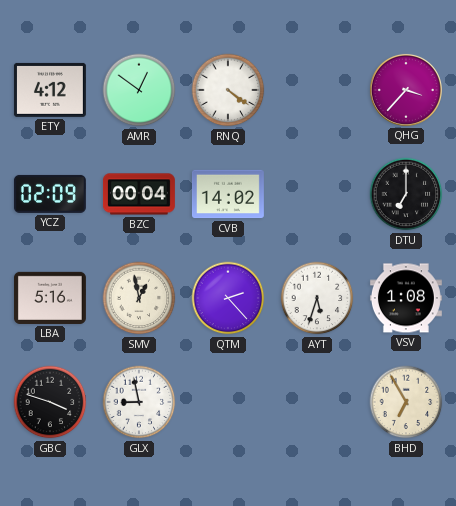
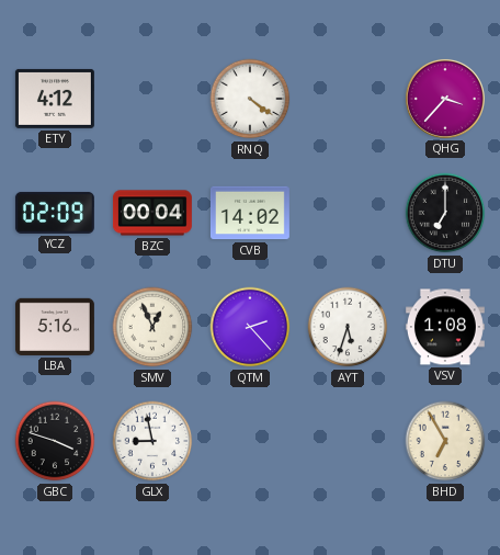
AMR: 12:51 -> none
SMV: 12:58 -> 12:56
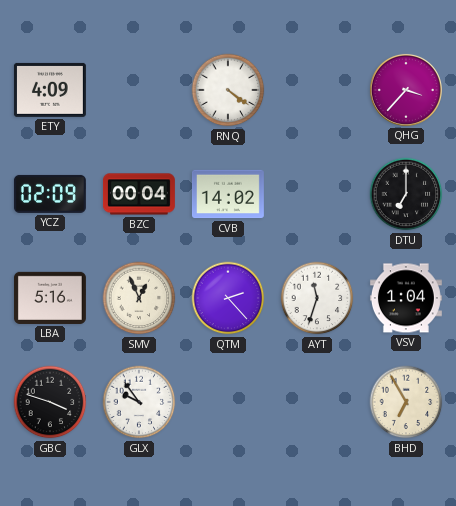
ETY: 4:12 -> 4:09
AYT: 5:33 -> 11:33
VSV: 1:08 -> 1:04
GLX: 8:58 -> 9:54
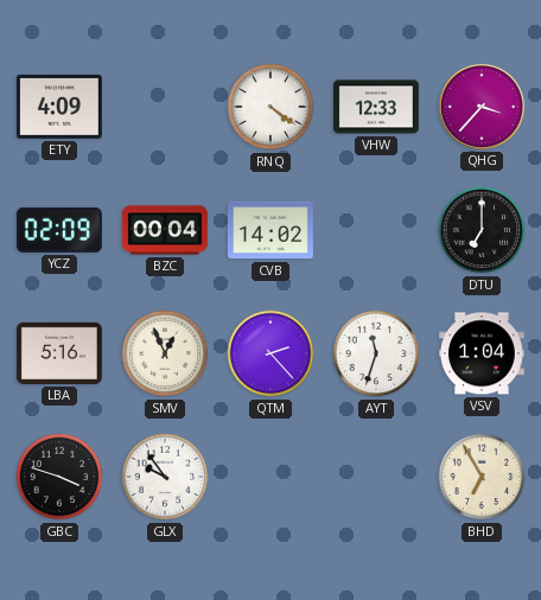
VHW: none -> 12:33
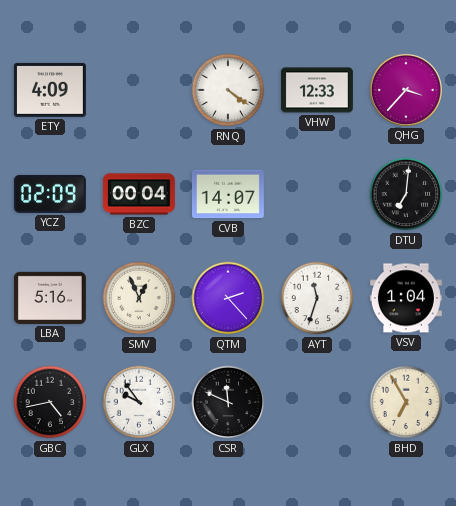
CVB: 14:02 -> 14:07
DTU: 7:00 -> 7:01
GBC: 3:48 -> 4:43
CSR: none -> 11:49
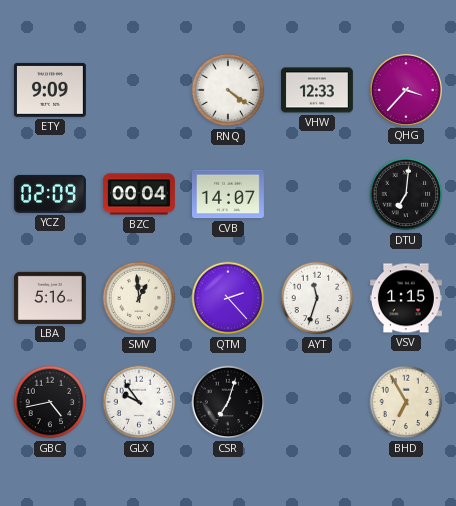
ETY: 4:09 -> 9:09
SMV: 12:56 -> 12:59
VSV: 1:04 -> 1:15
CSR: 11:49 -> 7:03
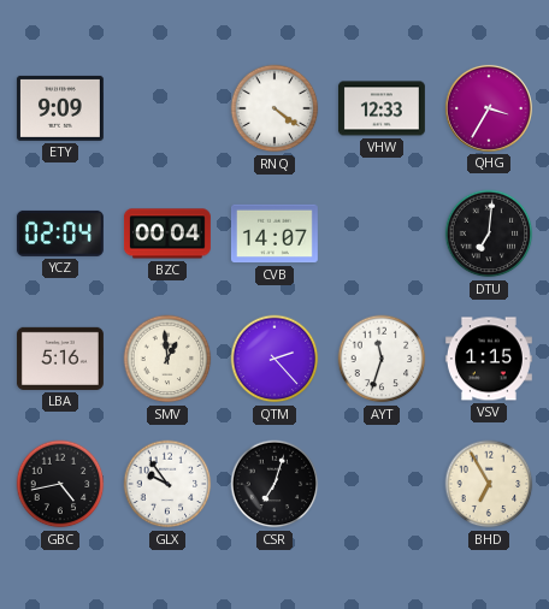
QHG: 3:37 -> 3:35
YCZ: 02:09 -> 02:04
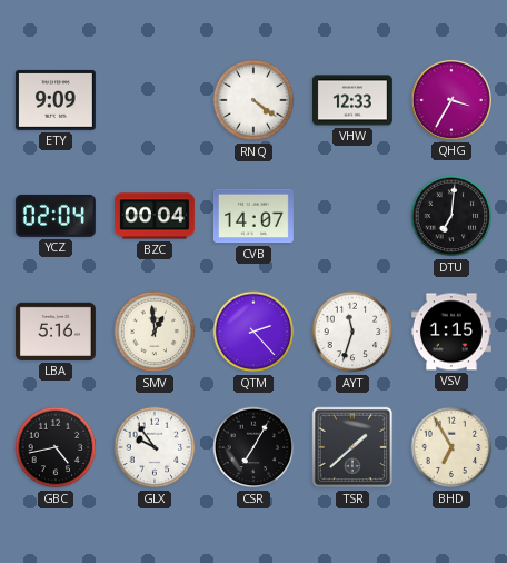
CSR: 7:03 -> 7:05
TSR: none -> 1:38
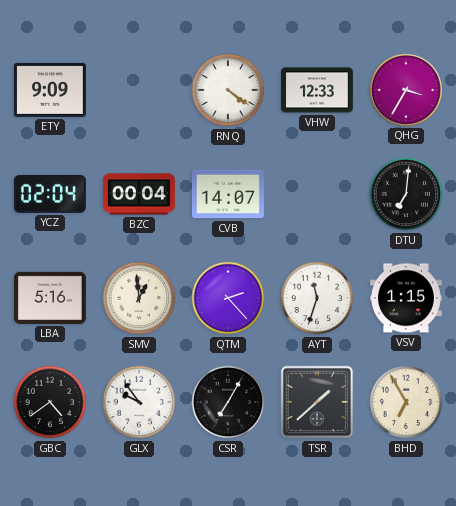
GBC: 4:43 -> 4:39
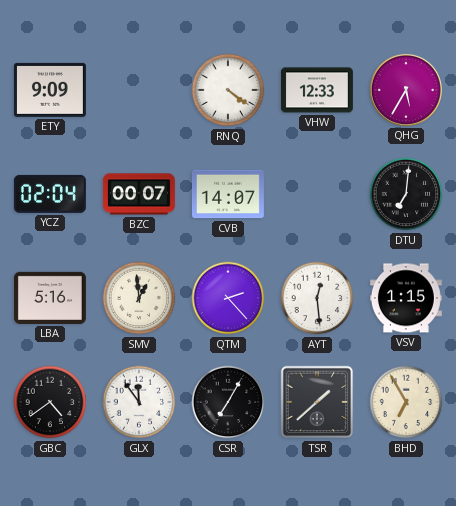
QHG: 3:35 -> 5:35
BZC: 00:04 -> 00:07
AYT: 11:33 -> 12:29
GLX: 9:54 -> 11:54
